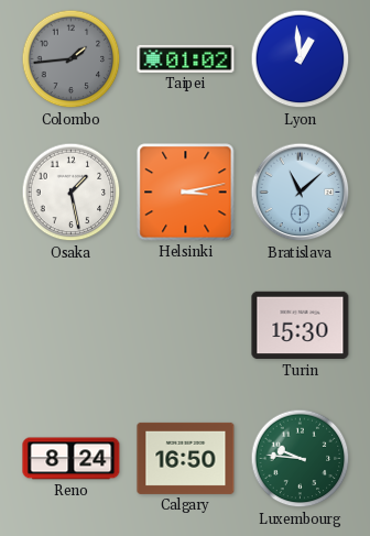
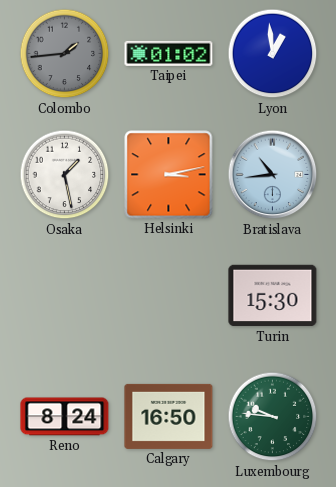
Bratislava: 11:08 -> 10:44
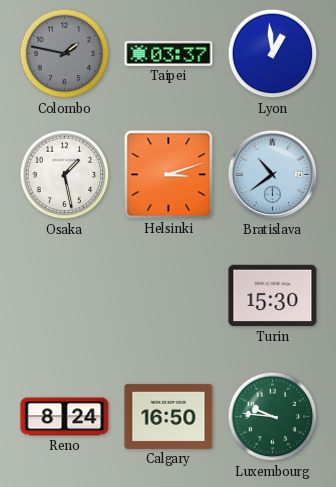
Colombo: 1:44 -> 1:47
Taipei: 01:02 -> 03:37
Helsinki: 3:13 -> 3:12
Bratislava: 10:44 -> 10:39
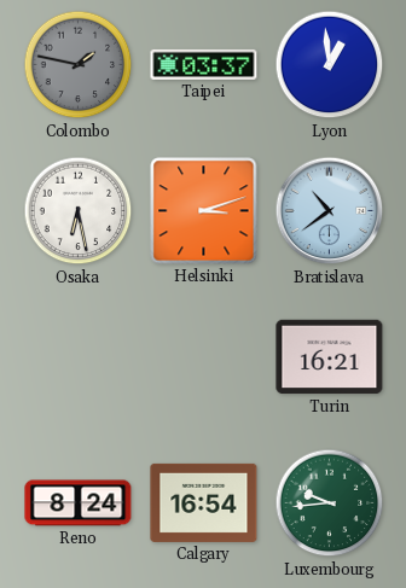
Osaka: 1:28 -> 6:28
Turin: 15:30 -> 16:21
Calgary: 16:50 -> 16:54
Luxembourg: 9:46 -> 9:44
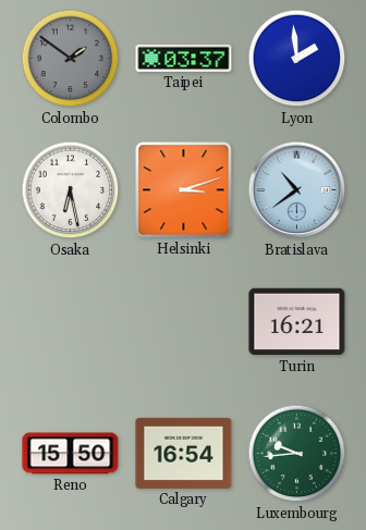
Colombo: 1:47 -> 1:51
Lyon: 12:59 -> 1:59
Reno: 8:24 -> 15:50
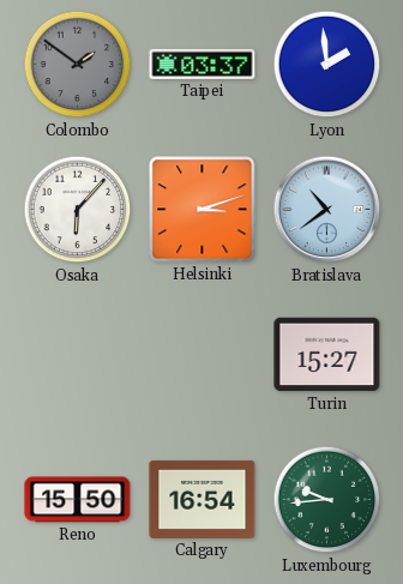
Osaka: 6:28 -> 6:07
Turin: 16:21 -> 15:27
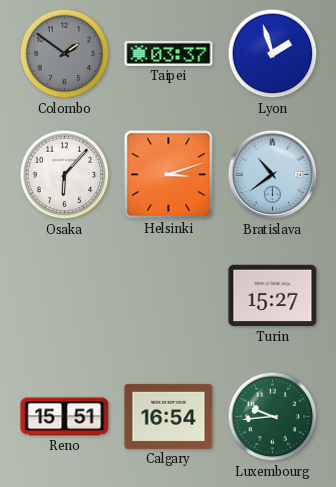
Lyon: 1:59 -> 1:57
Reno: 15:50 -> 15:51
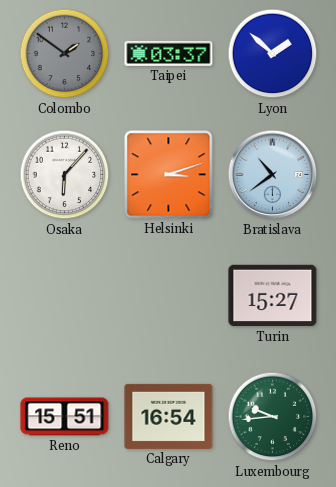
Lyon: 1:57 -> 1:52
